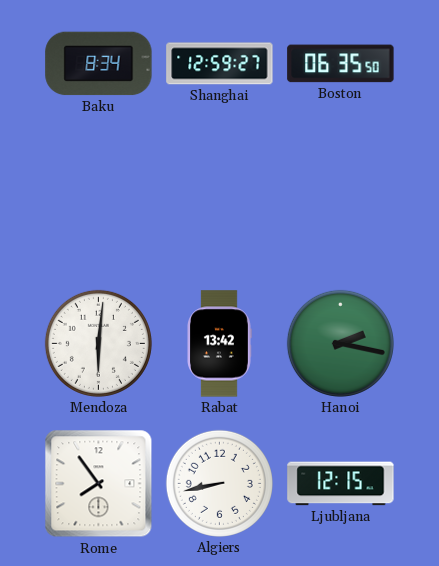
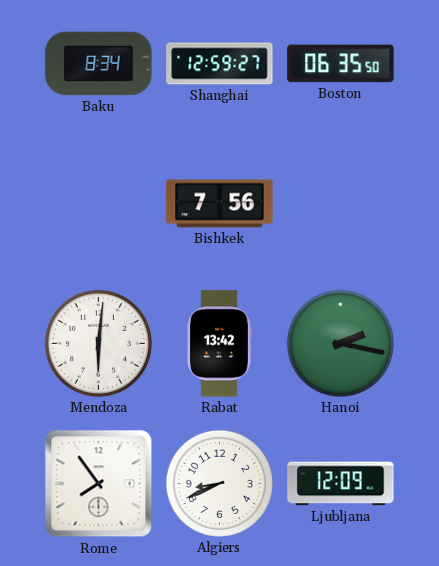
Bishkek: none -> 7:56
Algiers: 8:43 -> 8:41
Ljubljana: 12:15 -> 12:09
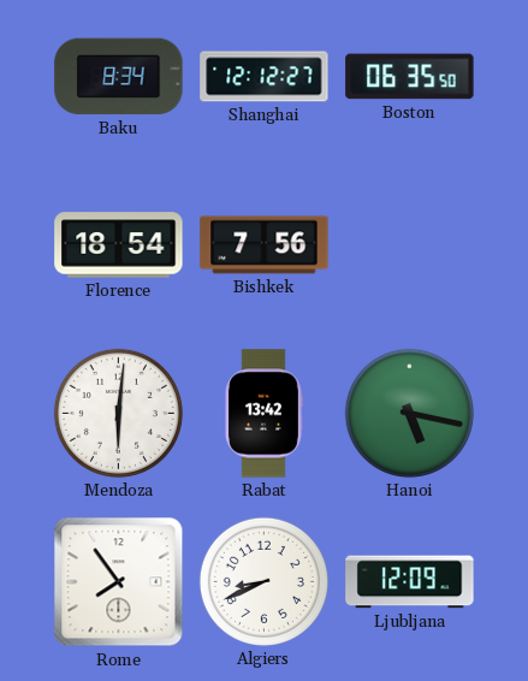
Shanghai: 12:59 -> 12:12
Florence: none -> 18:54
Hanoi: 2:17 -> 5:17
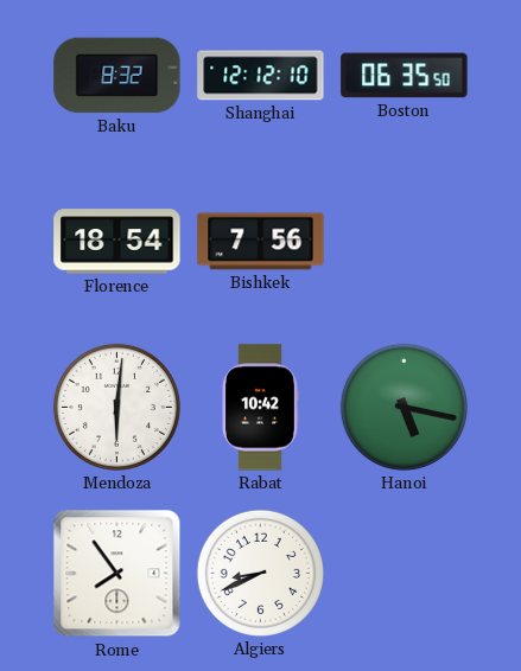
Baku: 8:34 -> 8:32
Shanghai: 12:12:27 -> 12:12:10
Rabat: 13:42 -> 10:42
Ljubljana: 12:09 -> none
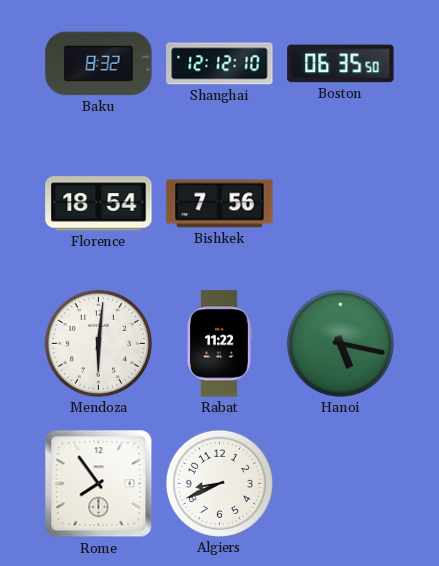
Rabat: 10:42 -> 11:22
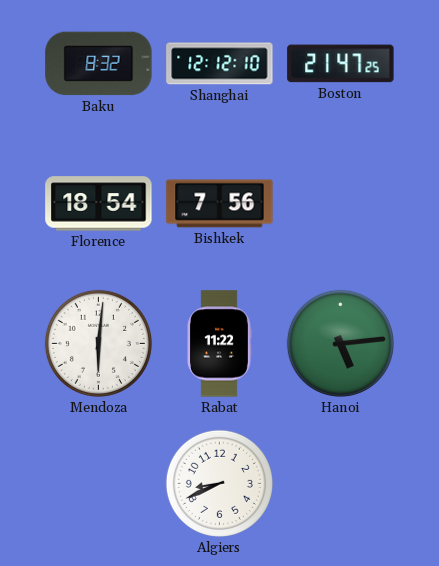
Boston: 06:35 -> 21:47
Hanoi: 5:17 -> 5:14
Rome: 7:54 -> none
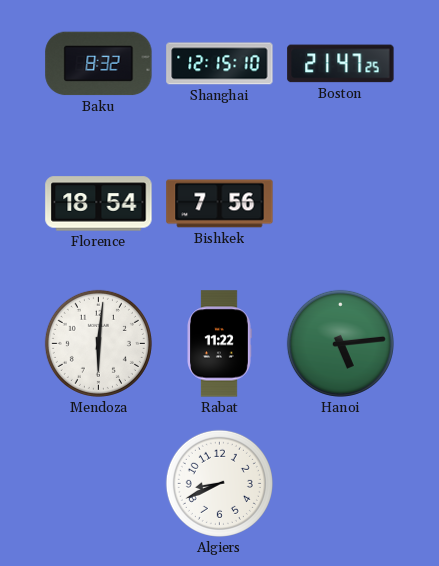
Shanghai: 12:12 -> 12:15
